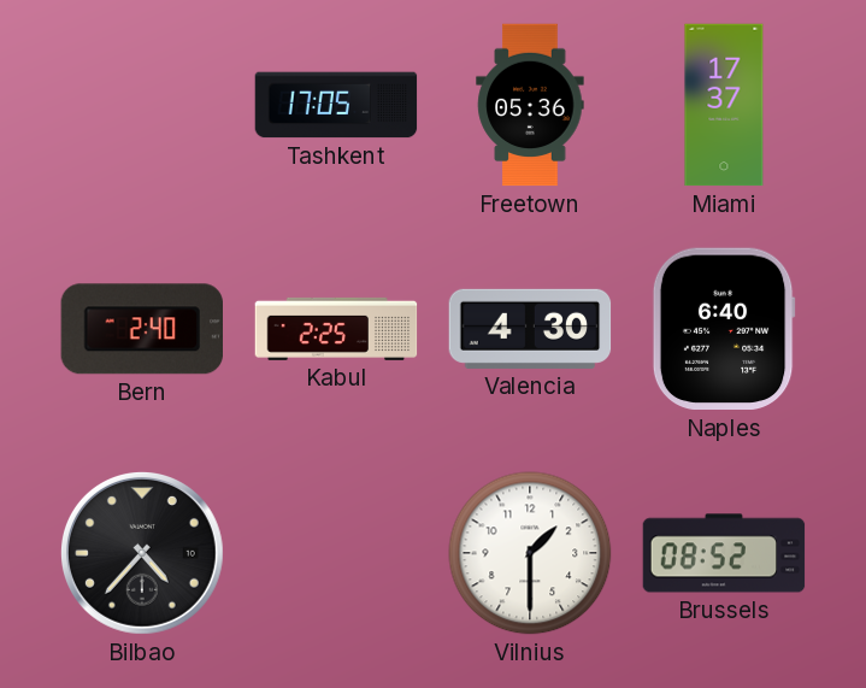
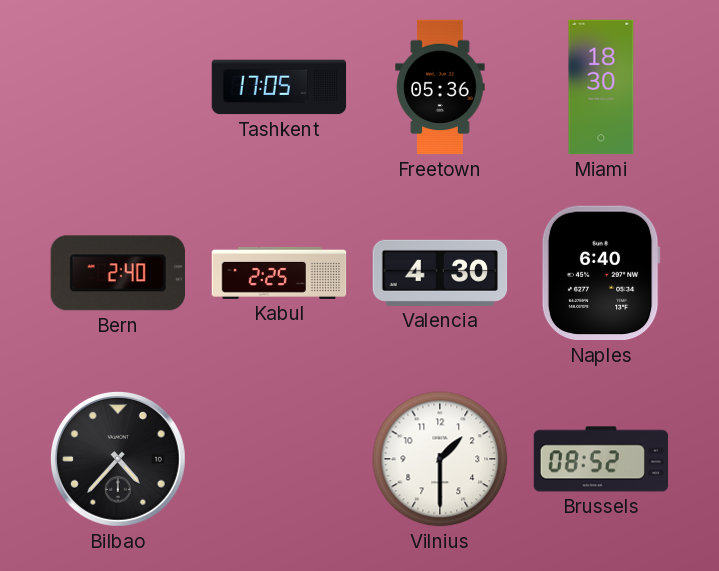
Miami: 17:37 -> 18:30
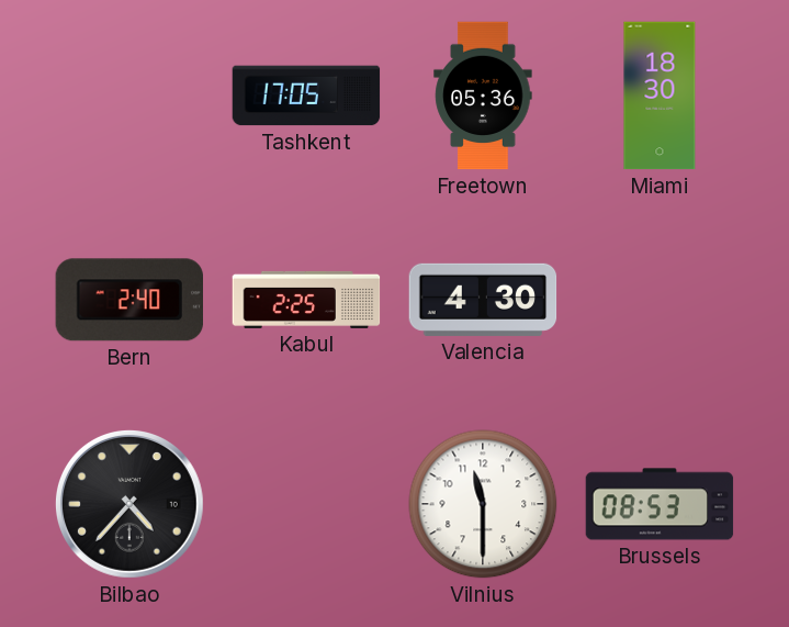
Naples: 6:40 -> none
Vilnius: 1:30 -> 11:30
Brussels: 08:52 -> 08:53
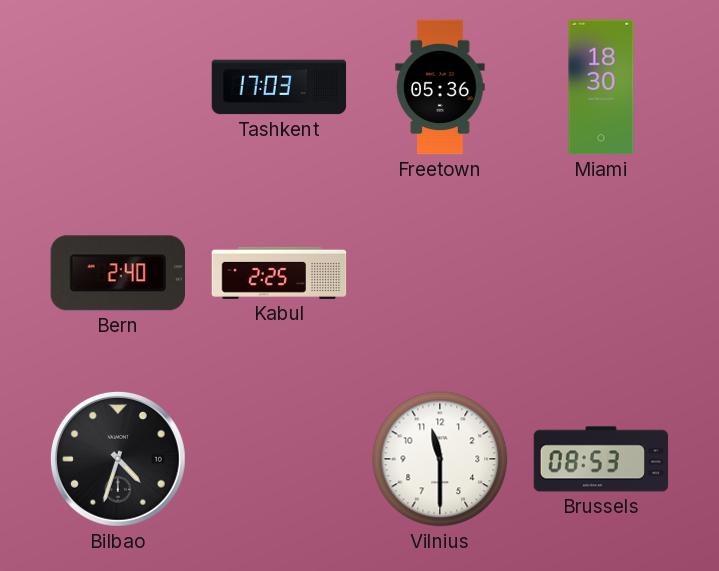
Tashkent: 17:05 -> 17:03
Valencia: 4:30 -> none
Bilbao: 4:37 -> 4:33
